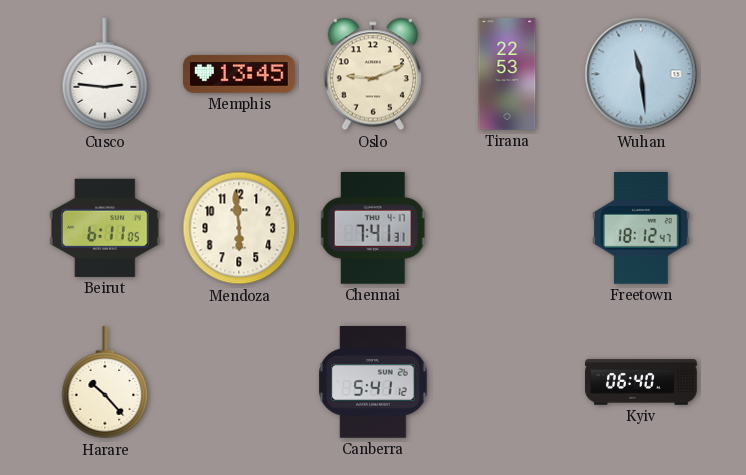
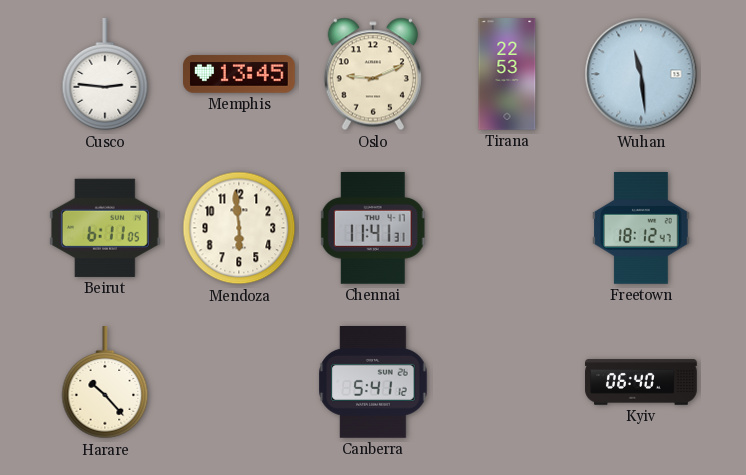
Chennai: 7:41 -> 11:41
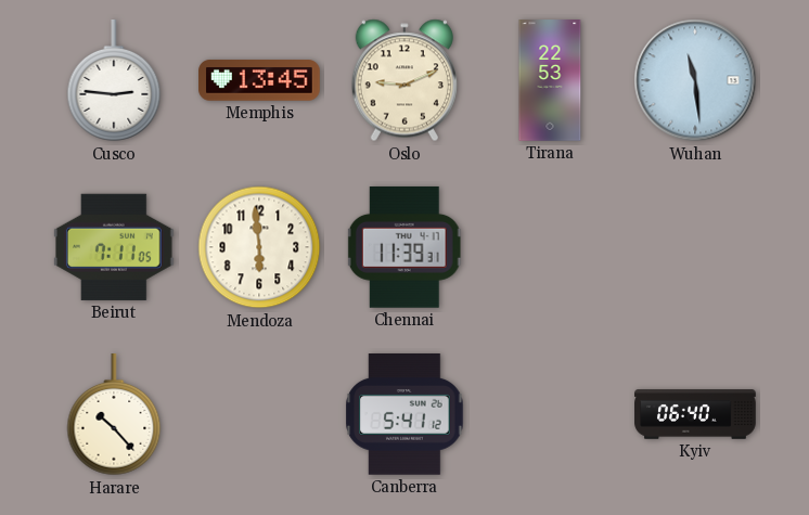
Beirut: 6:11 -> 7:11
Chennai: 11:41 -> 11:39
Freetown: 18:12 -> none
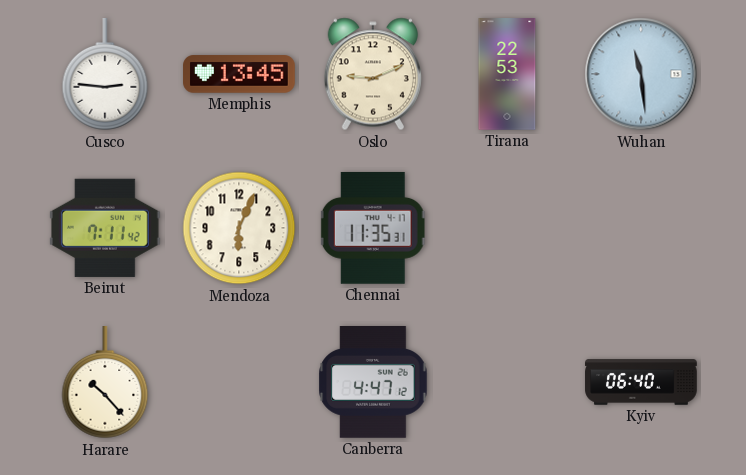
Beirut: 7:11:05 -> 7:11:42
Mendoza: 5:59 -> 6:04
Chennai: 11:39 -> 11:35
Canberra: 5:41 -> 4:47
